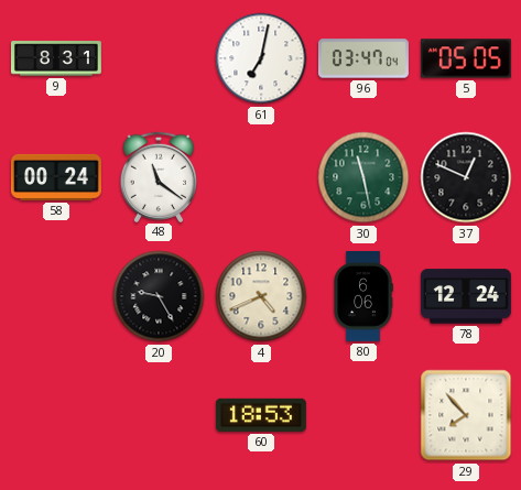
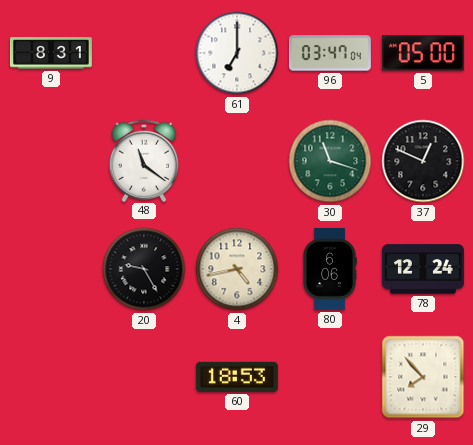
61: 7:02 -> 7:00
5: 05:05 -> 05:00
58: 00:24 -> none
30: 11:28 -> 11:18
4: 4:41 -> 4:43
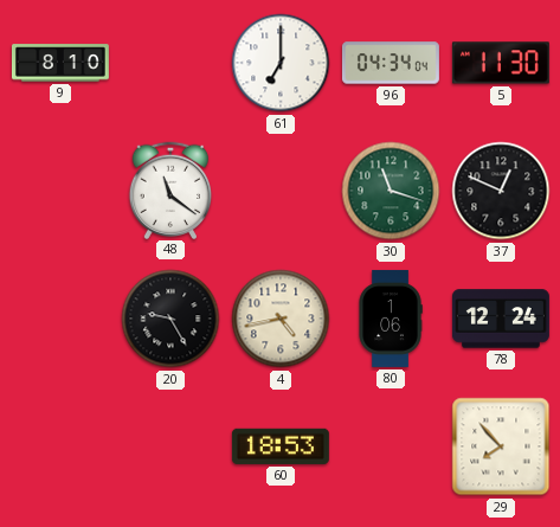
9: 8:31 -> 8:10
96: 03:47 -> 04:34
5: 05:00 -> 11:30
80: 6:06 -> 1:06
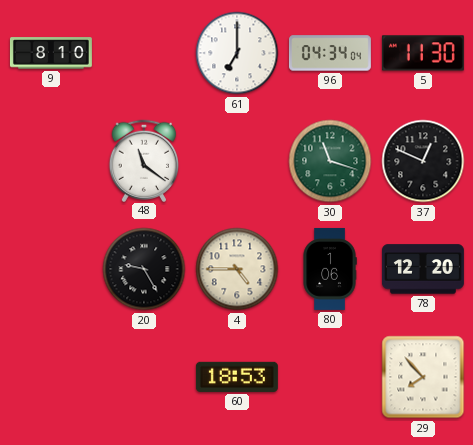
4: 4:43 -> 4:45
78: 12:24 -> 12:20
